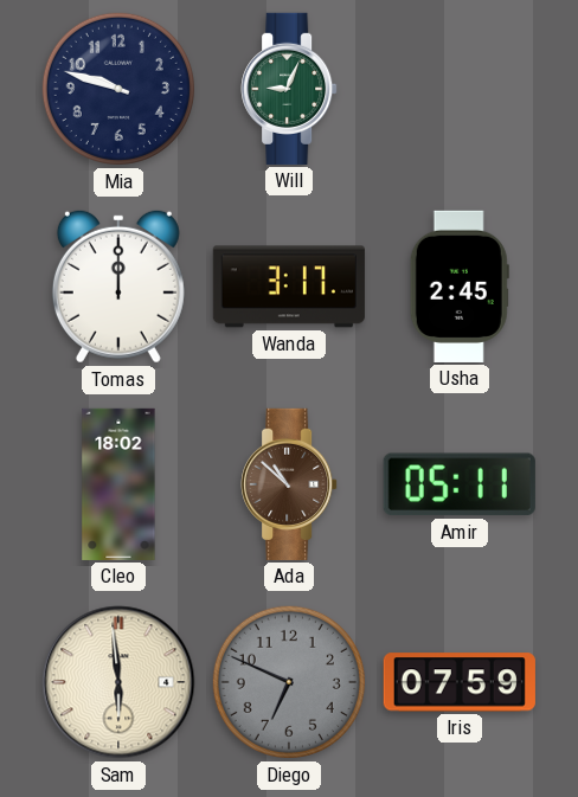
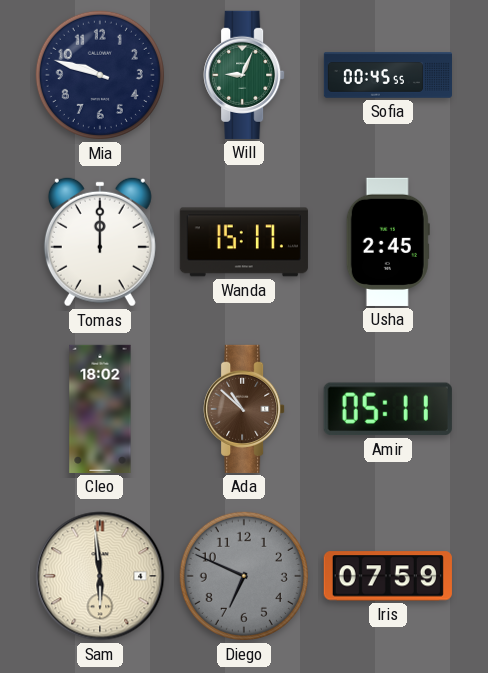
Sofia: none -> 00:45
Wanda: 3:17 -> 15:17
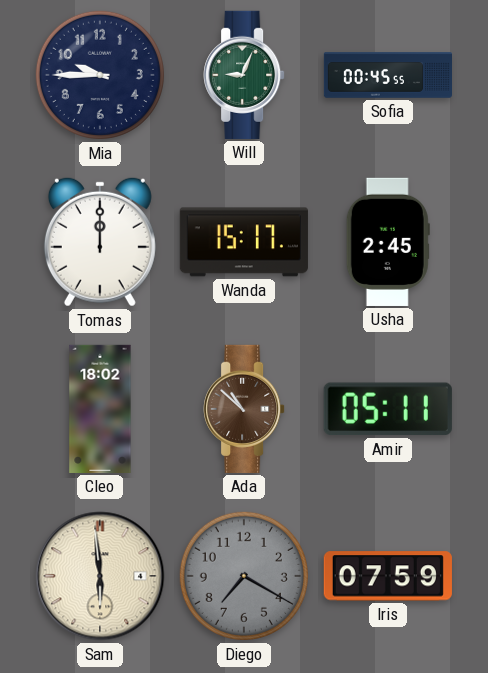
Mia: 9:48 -> 9:45
Diego: 6:49 -> 7:20
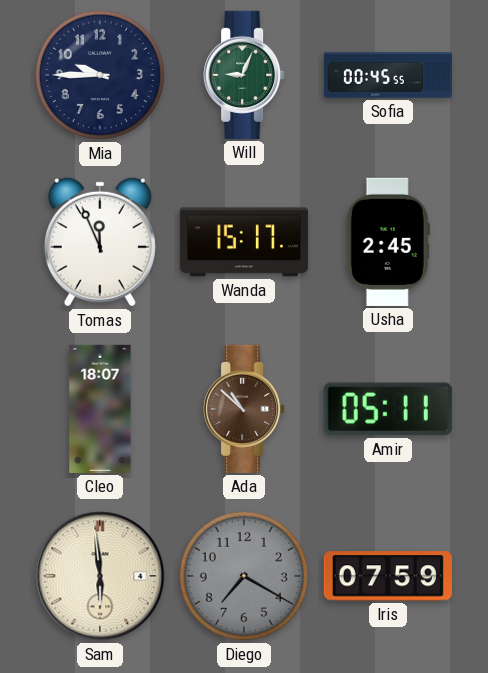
Tomas: 12:00 -> 11:56
Cleo: 18:02 -> 18:07
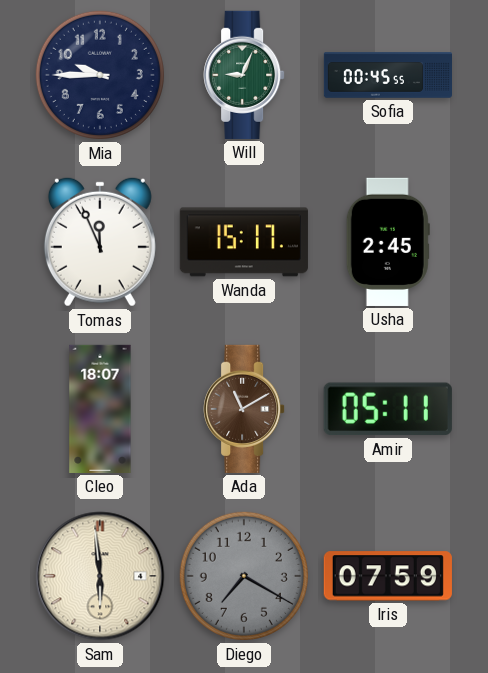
Ada: 10:52 -> 11:10
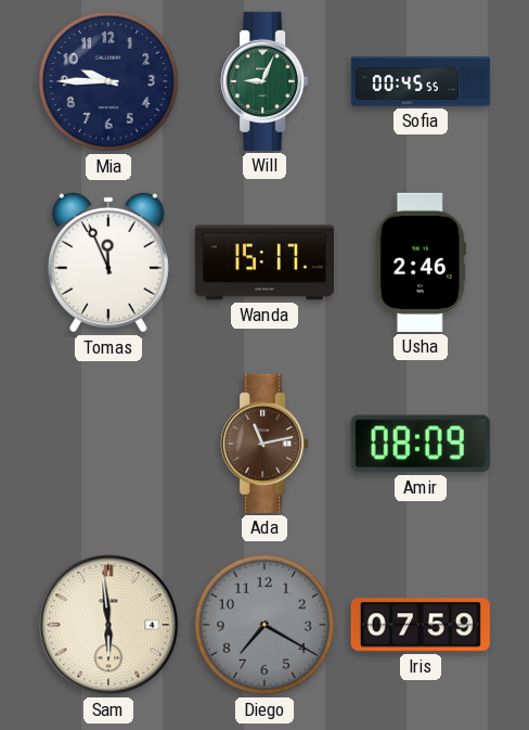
Usha: 2:45 -> 2:46
Cleo: 18:07 -> none
Ada: 11:10 -> 11:13
Amir: 05:11 -> 08:09
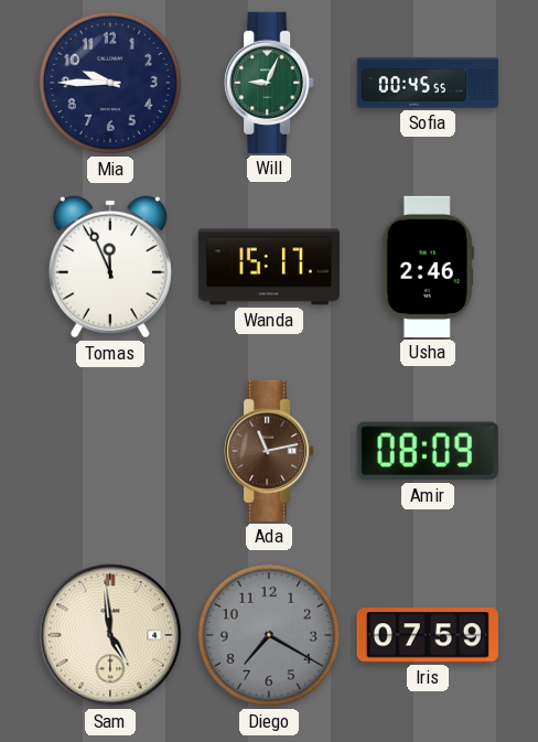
Sam: 5:59 -> 4:59
